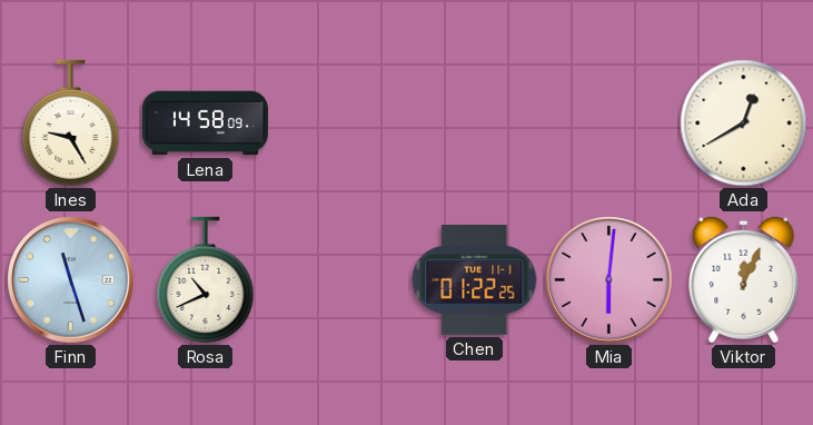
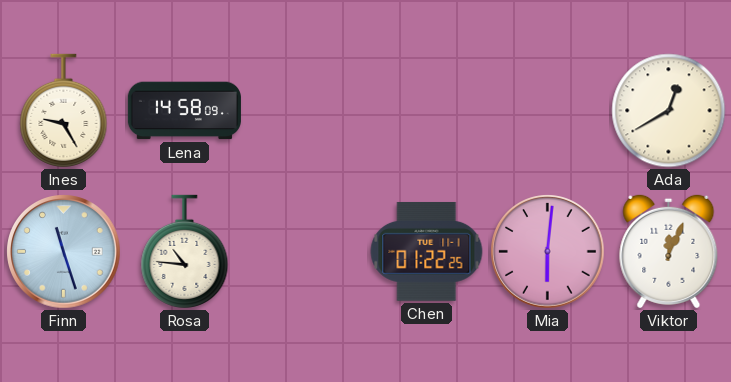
Rosa: 10:41 -> 10:46
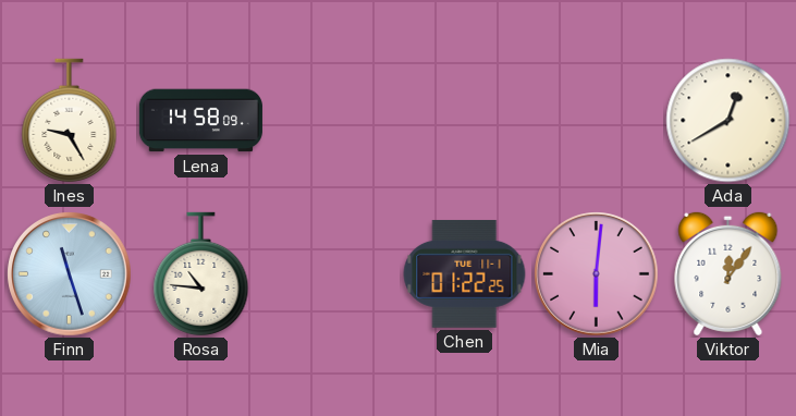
Viktor: 12:04 -> 12:06
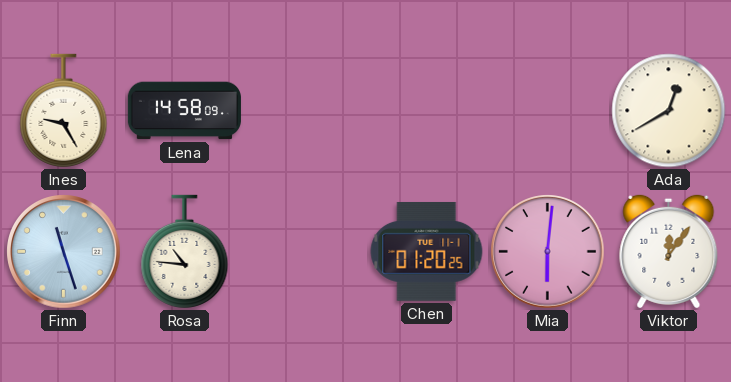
Chen: 01:22 -> 01:20
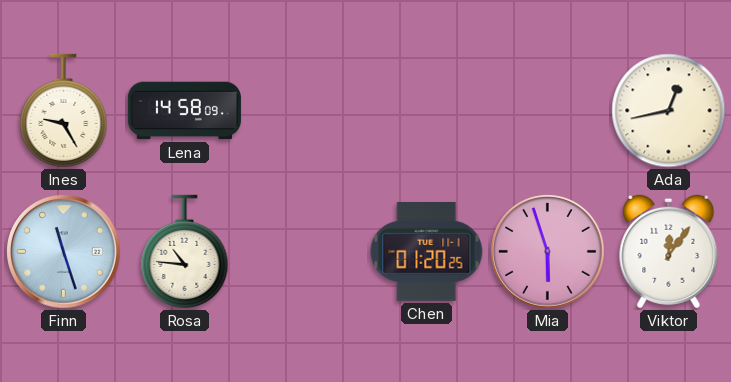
Ada: 12:40 -> 12:43
Mia: 6:01 -> 5:57
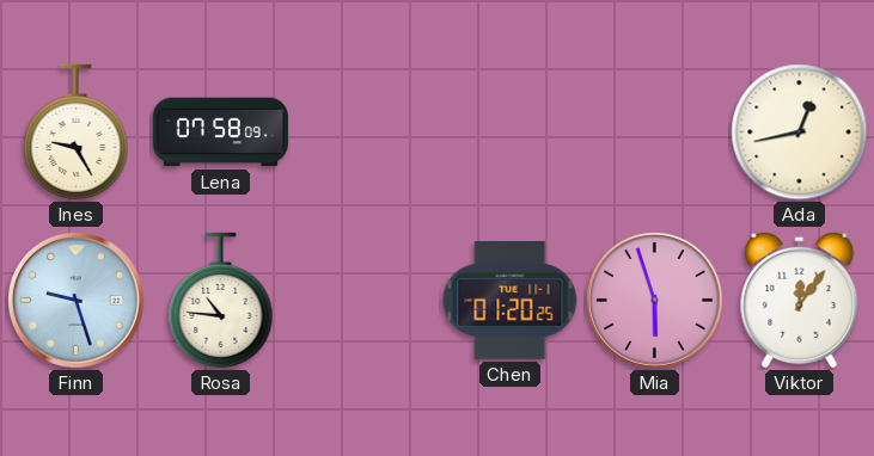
Lena: 14:58 -> 07:58
Finn: 11:27 -> 9:27
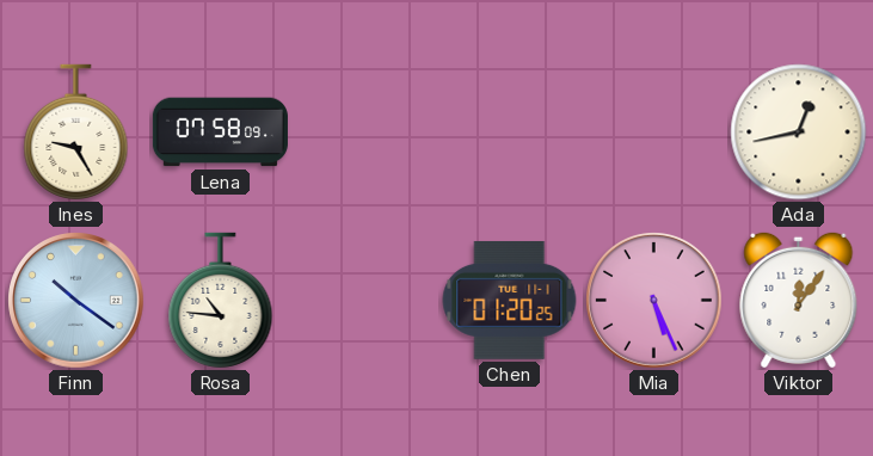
Finn: 9:27 -> 10:21
Mia: 5:57 -> 5:26
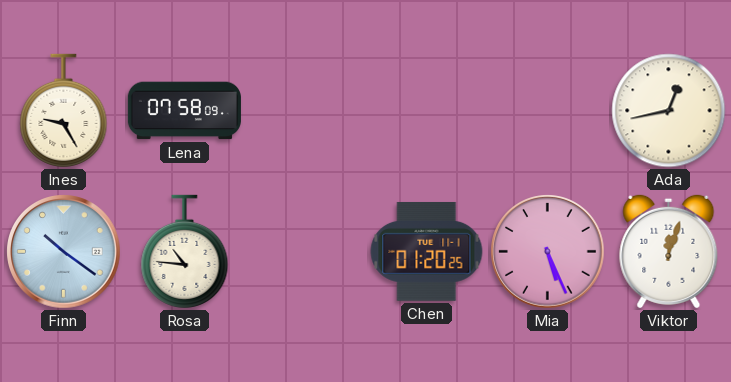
Viktor: 12:06 -> 12:03
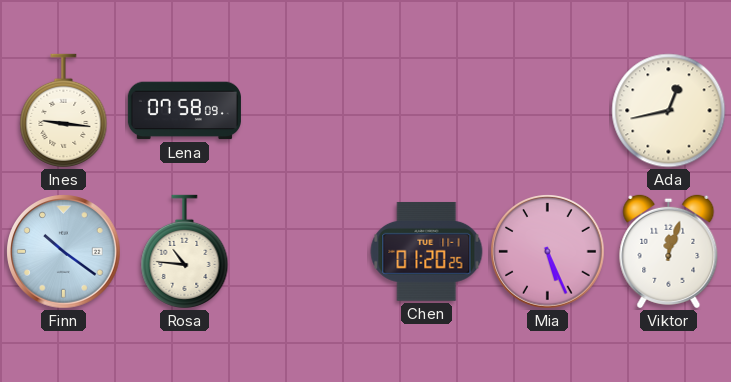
Ines: 9:25 -> 9:16
